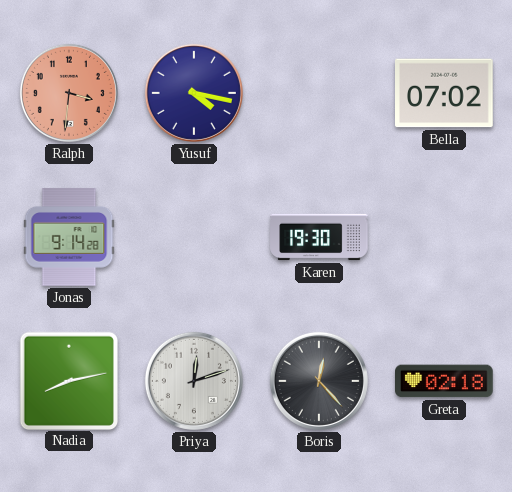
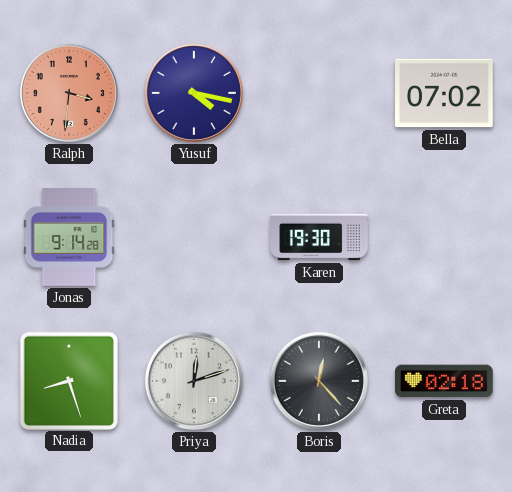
Nadia: 8:13 -> 8:27
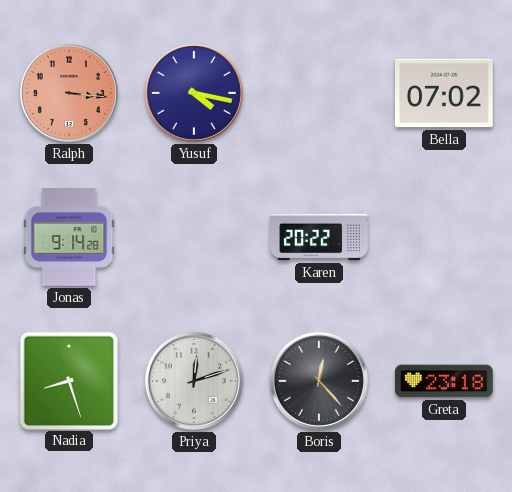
Ralph: 3:31 -> 3:16
Karen: 19:30 -> 20:22
Greta: 02:18 -> 23:18
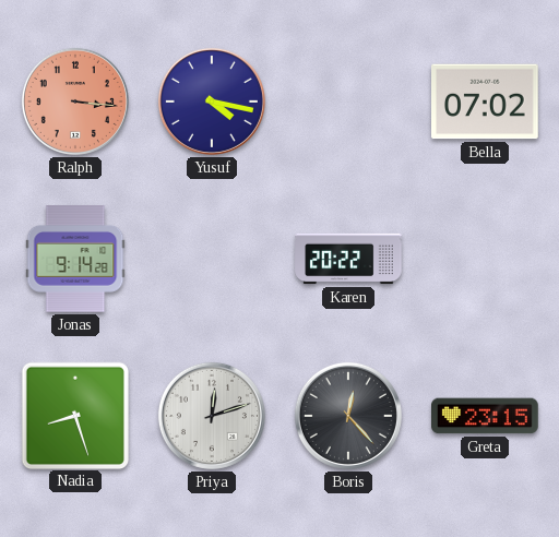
Greta: 23:18 -> 23:15
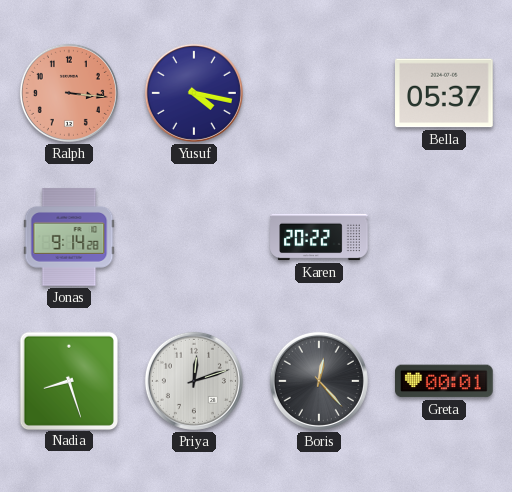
Bella: 07:02 -> 05:37
Greta: 23:15 -> 00:01
